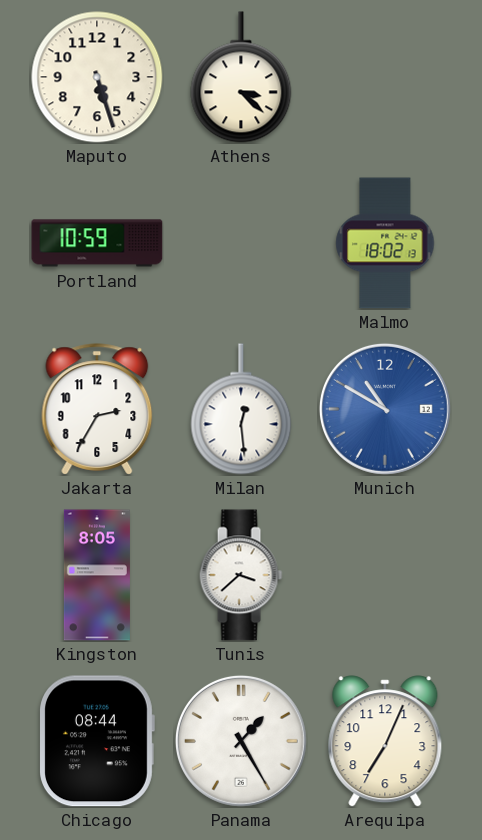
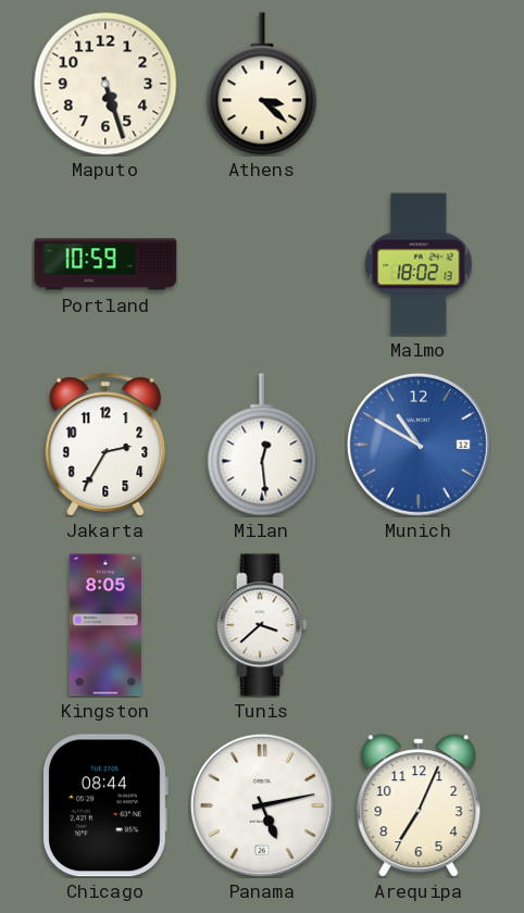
Panama: 1:25 -> 5:13
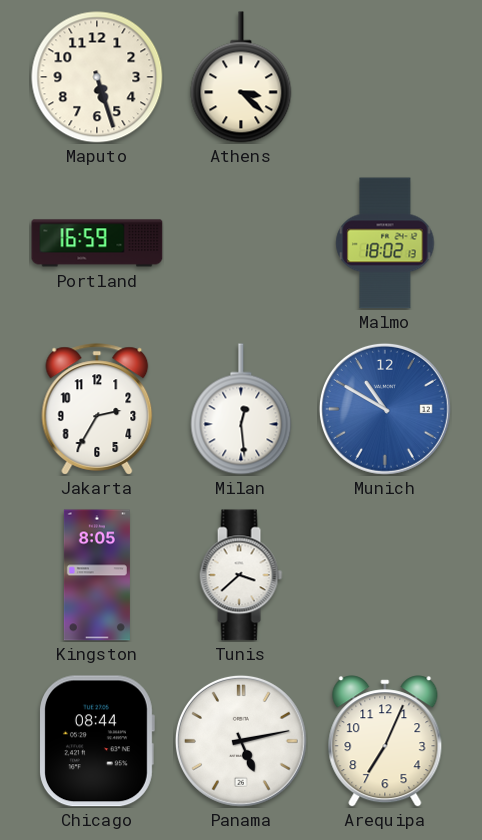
Portland: 10:59 -> 16:59
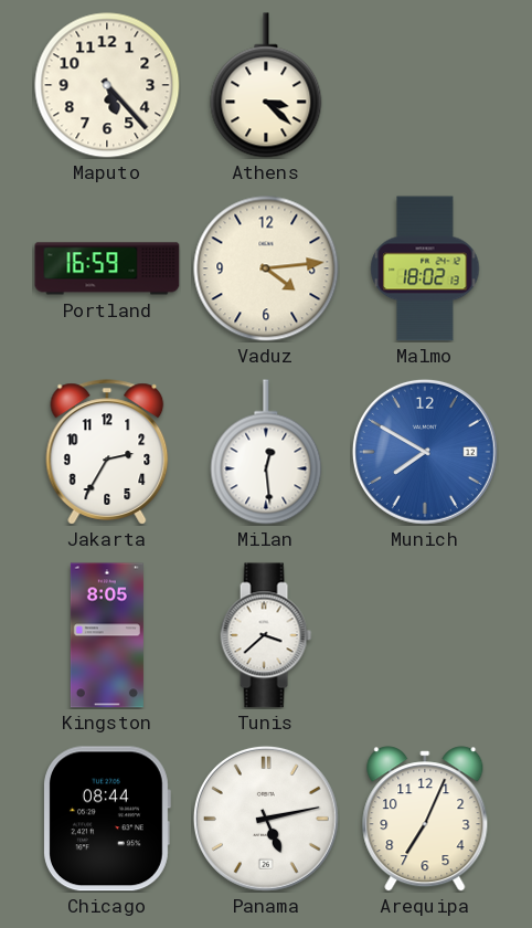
Maputo: 5:27 -> 5:23
Vaduz: none -> 4:14
Munich: 10:50 -> 7:50
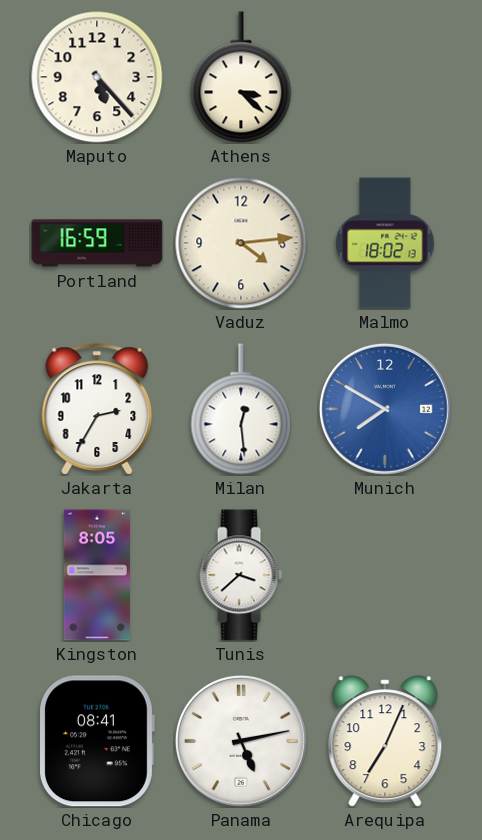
Chicago: 08:44 -> 08:41
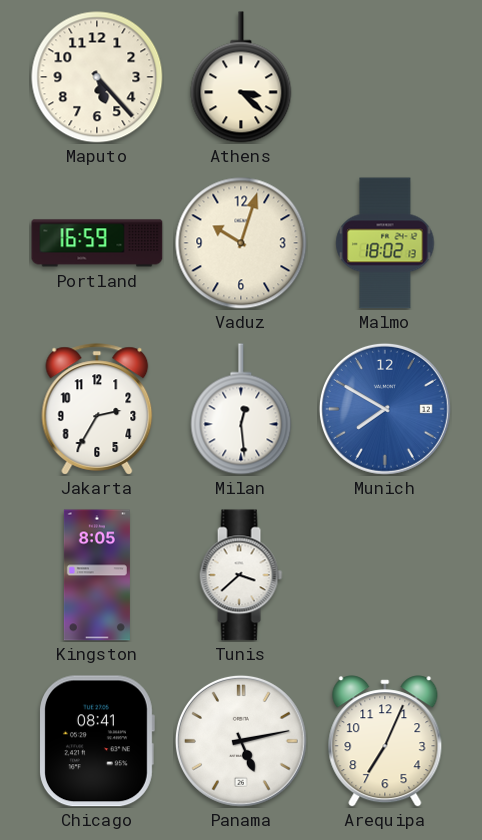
Vaduz: 4:14 -> 10:03
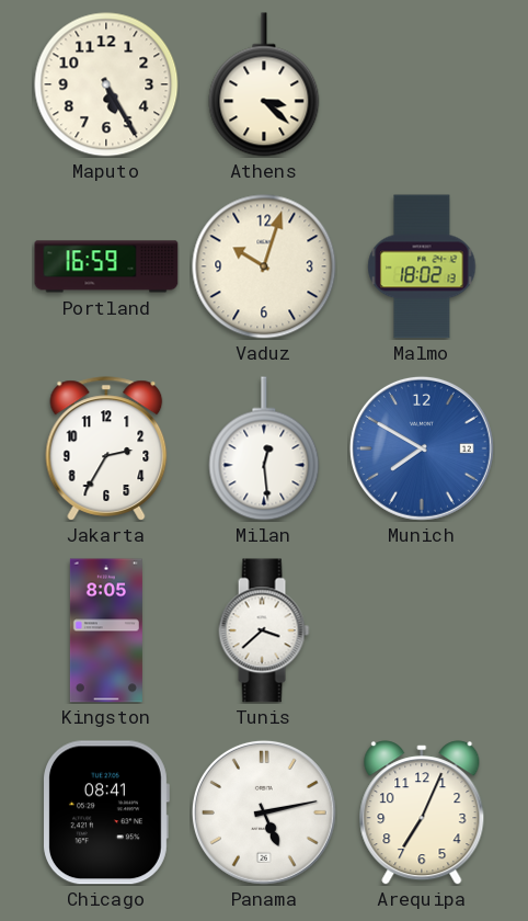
Maputo: 5:23 -> 5:25
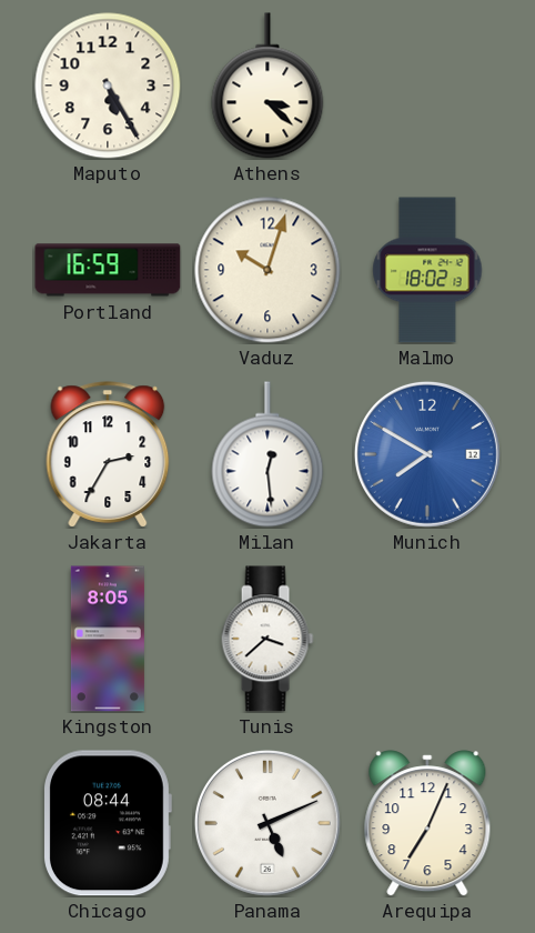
Chicago: 08:41 -> 08:44
Panama: 5:13 -> 5:11
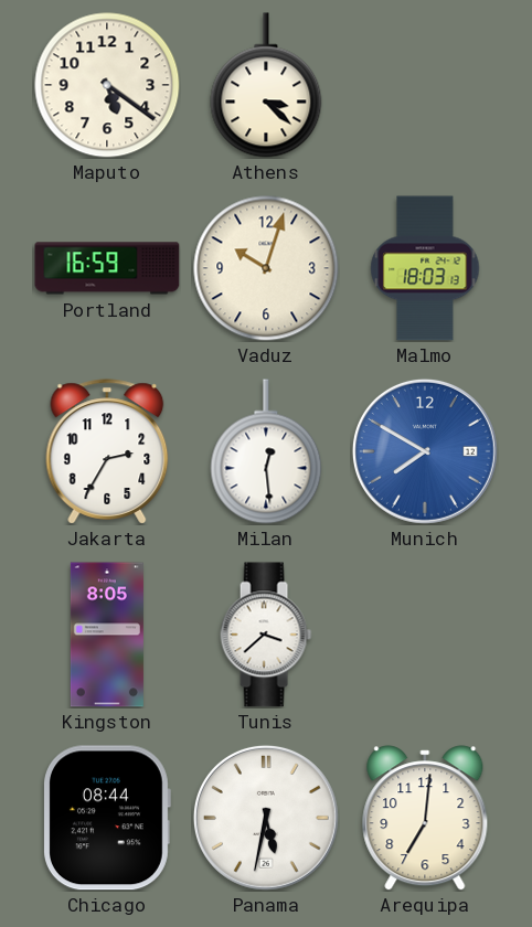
Maputo: 5:25 -> 5:21
Malmo: 18:02 -> 18:03
Panama: 5:11 -> 5:32
Arequipa: 7:04 -> 7:01
